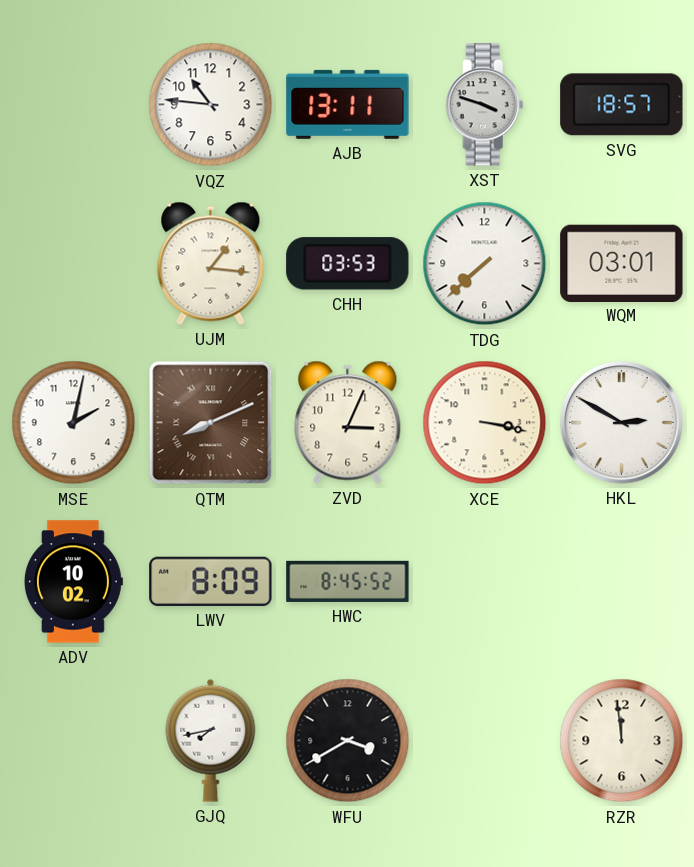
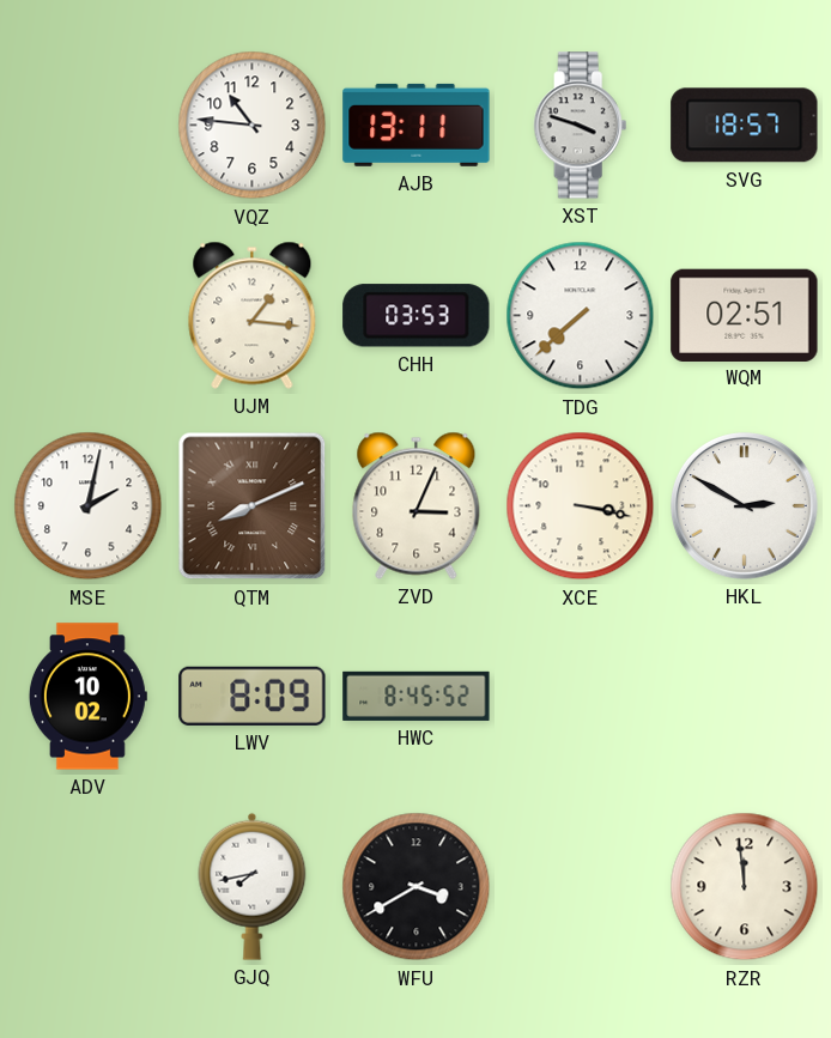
WQM: 03:01 -> 02:51
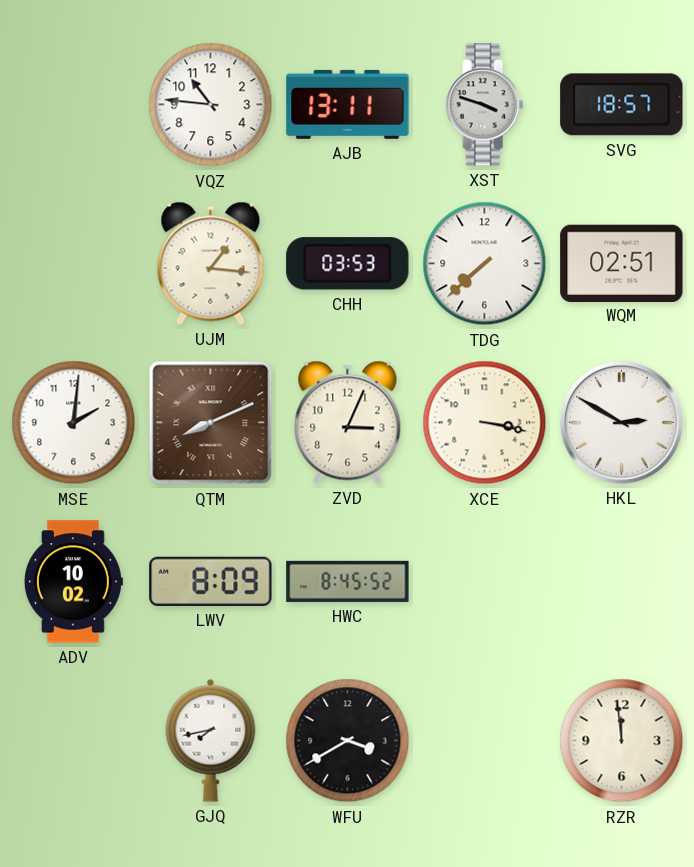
MSE: 2:02 -> 2:01
